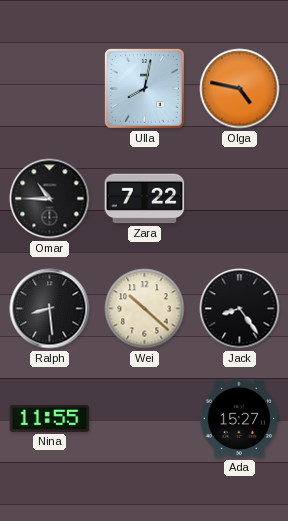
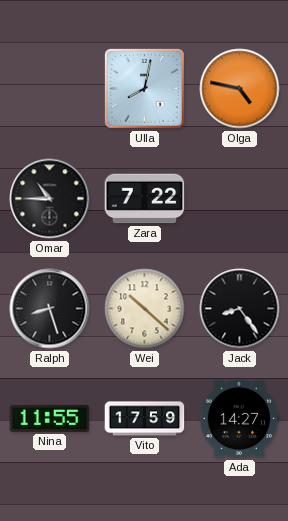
Ralph: 8:29 -> 8:27
Vito: none -> 17:59
Ada: 15:27 -> 14:27
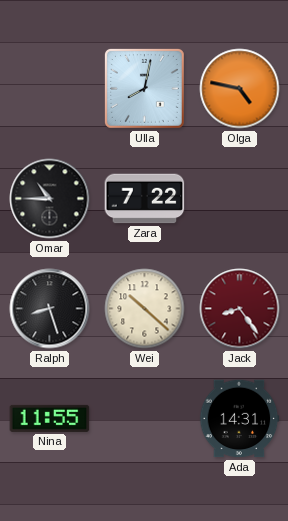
Jack dial: black -> burgundy
Vito: 17:59 -> none
Ada: 14:27 -> 14:31
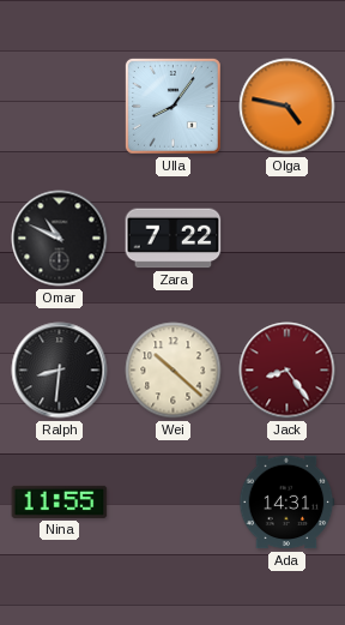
Ulla: 8:02 -> 8:06
Omar: 10:45 -> 10:49
Ralph: 8:27 -> 8:31
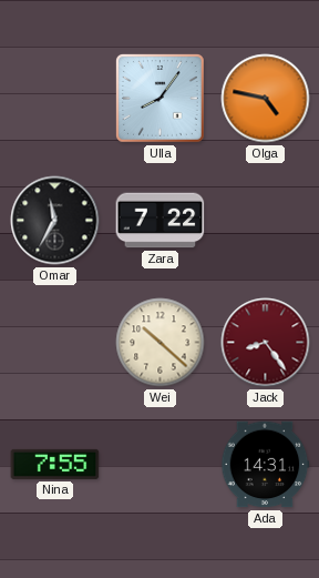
Omar: 10:49 -> 11:35
Ralph: 8:31 -> none
Nina: 11:55 -> 7:55
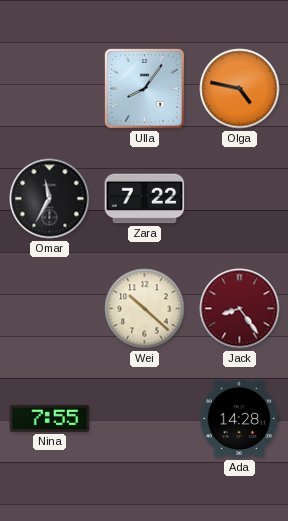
Ada: 14:31 -> 14:28
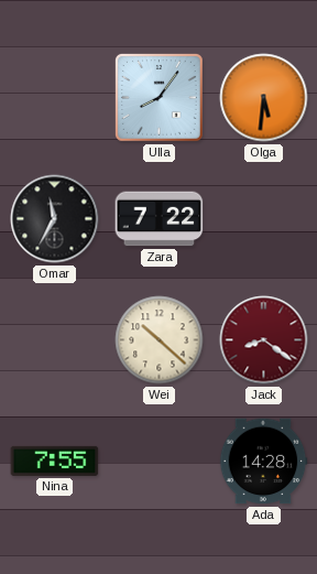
Olga: 4:47 -> 5:31
Jack: 8:24 -> 8:21
